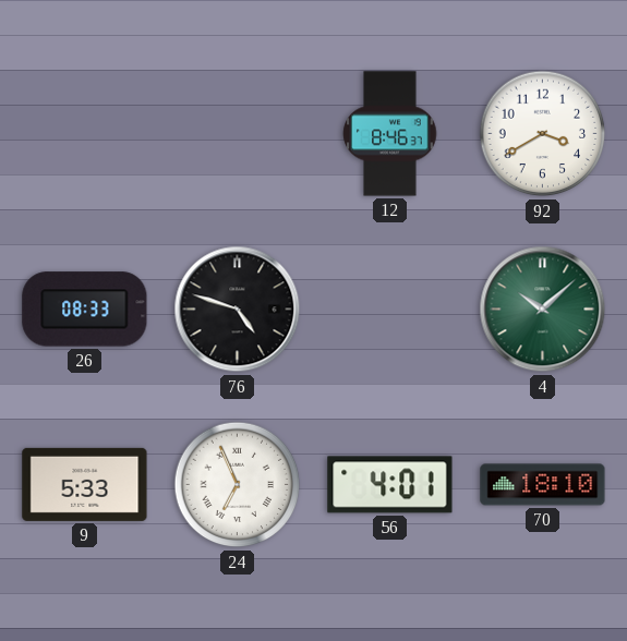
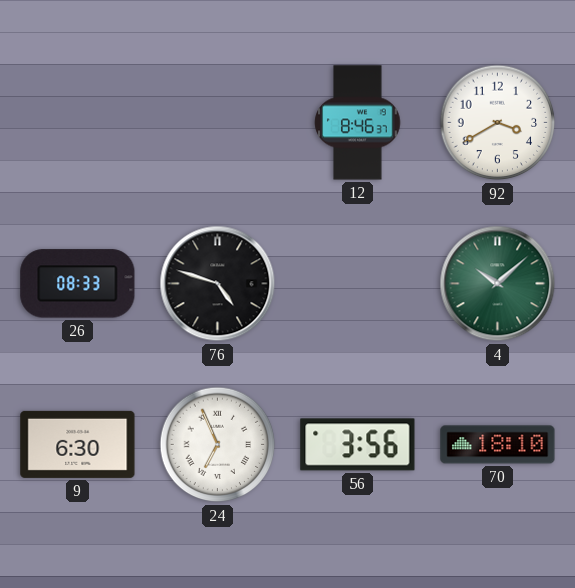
9: 5:33 -> 6:30
56: 4:01 -> 3:56
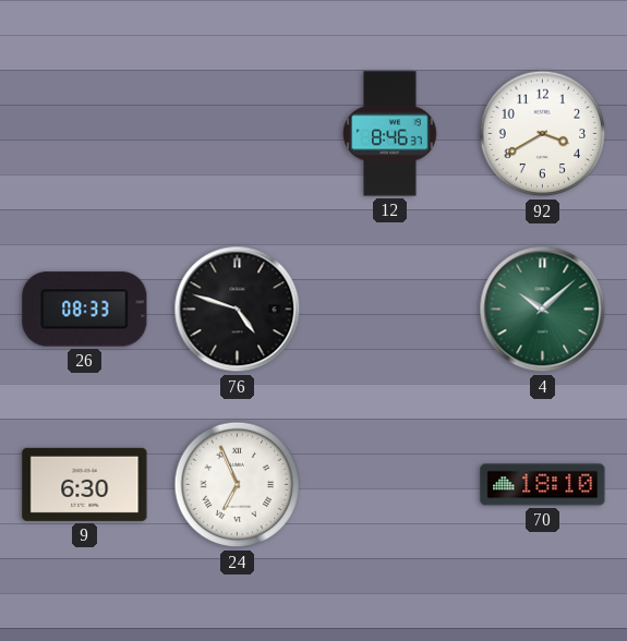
56: 3:56 -> none
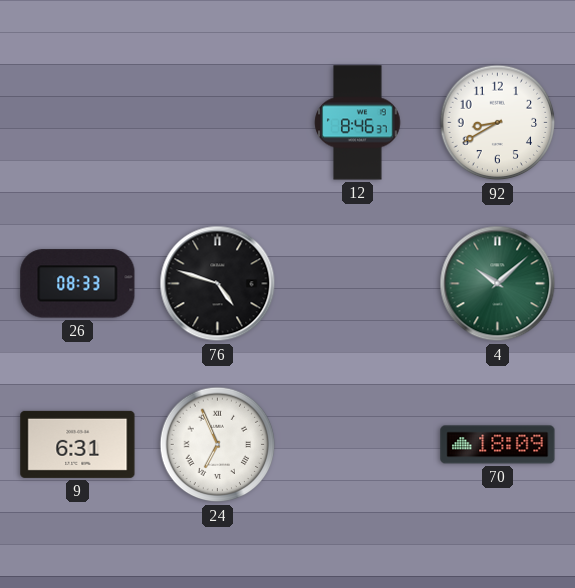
92: 3:40 -> 8:40
9: 6:30 -> 6:31
70: 18:10 -> 18:09
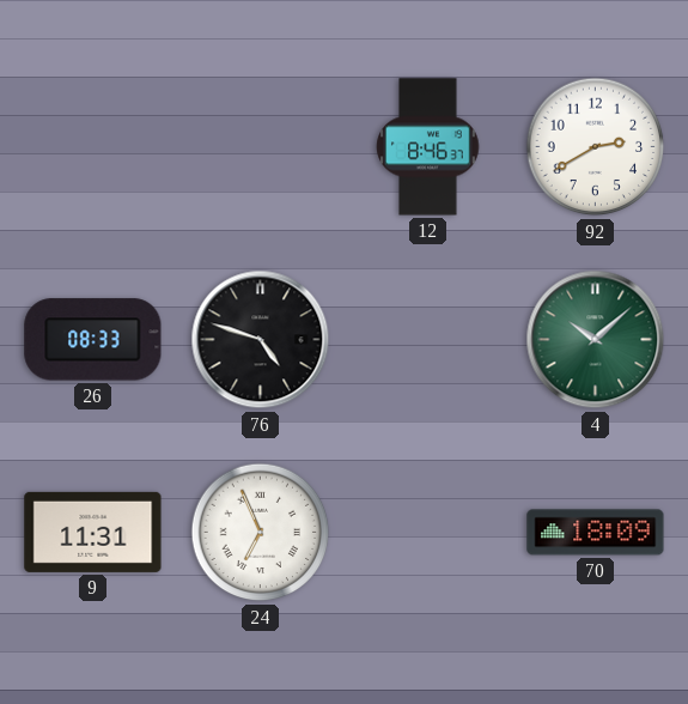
92: 8:40 -> 2:40
9: 6:31 -> 11:31
